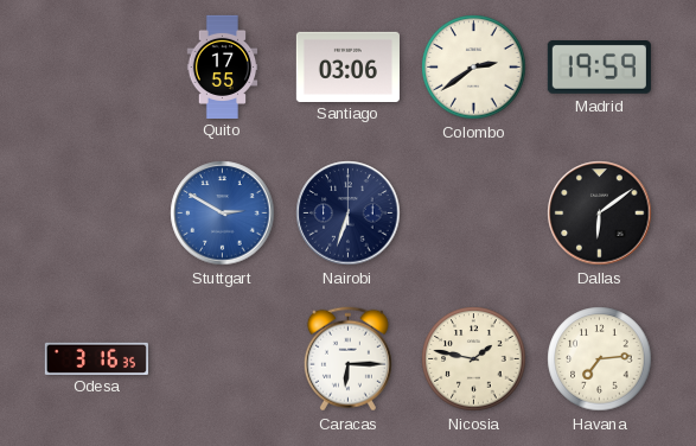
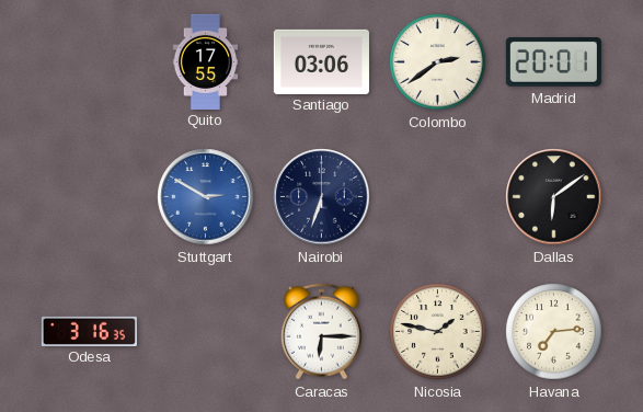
Madrid: 19:59 -> 20:01
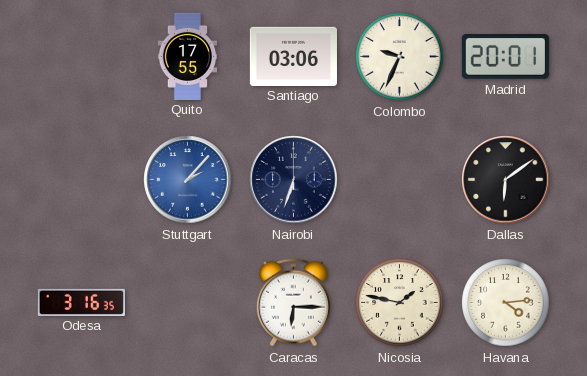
Colombo: 2:39 -> 9:34
Stuttgart: 2:50 -> 2:07
Havana: 7:14 -> 4:14
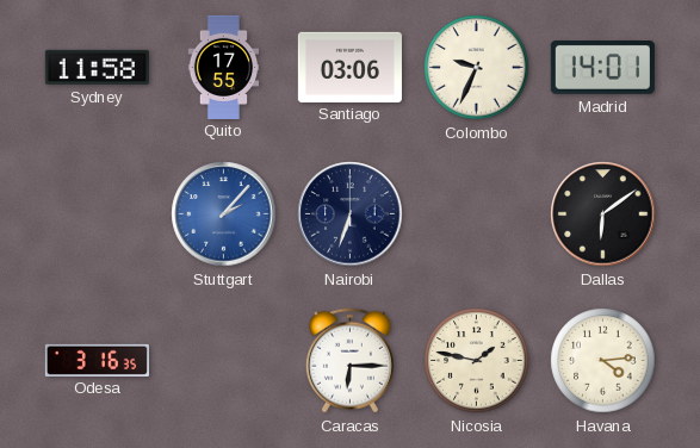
Sydney: none -> 11:58
Madrid: 20:01 -> 14:01
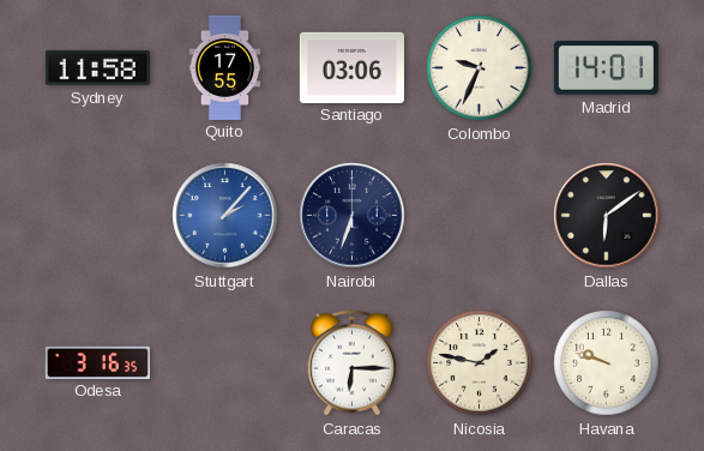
Havana: 4:14 -> 9:48
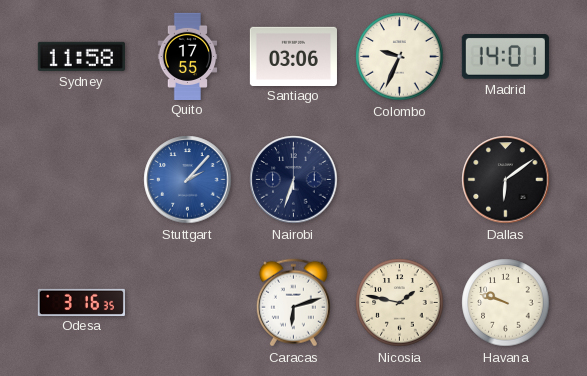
Caracas: 6:15 -> 6:12
